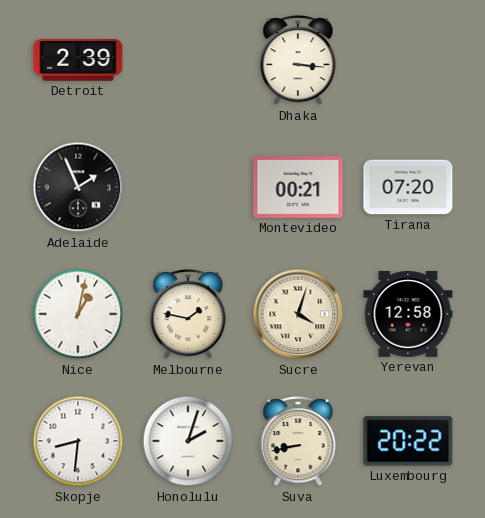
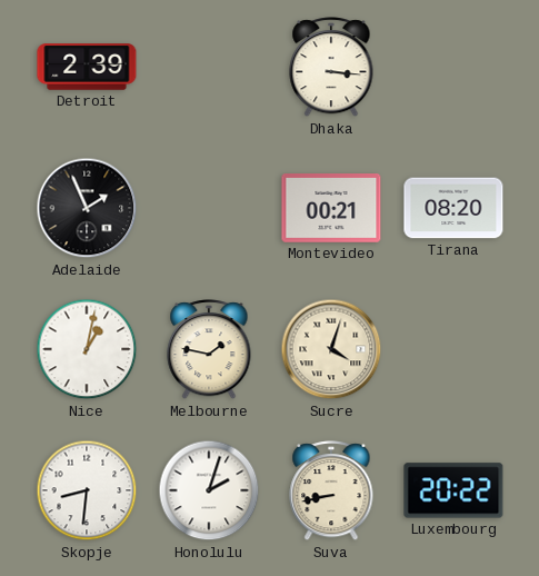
Tirana: 07:20 -> 08:20
Yerevan: 12:58 -> none
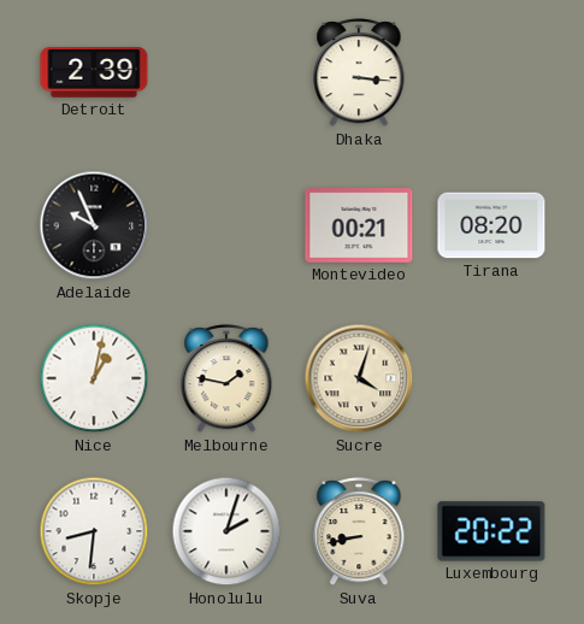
Adelaide: 1:56 -> 9:56
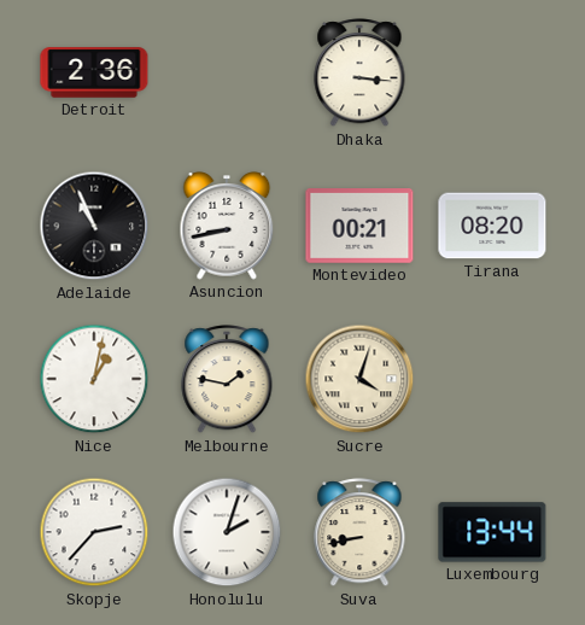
Detroit: 2:39 -> 2:36
Adelaide: 9:56 -> 10:56
Asuncion: none -> 8:43
Skopje: 8:31 -> 2:37
Luxembourg: 20:22 -> 13:44
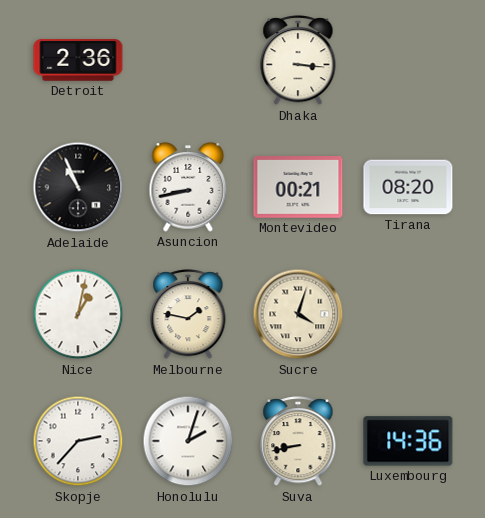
Luxembourg: 13:44 -> 14:36
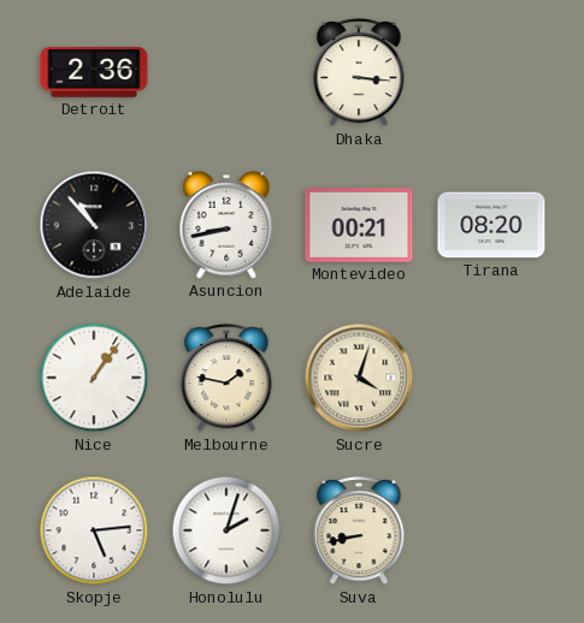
Adelaide: 10:56 -> 10:53
Nice: 1:02 -> 1:06
Skopje: 2:37 -> 5:14
Luxembourg: 14:36 -> none
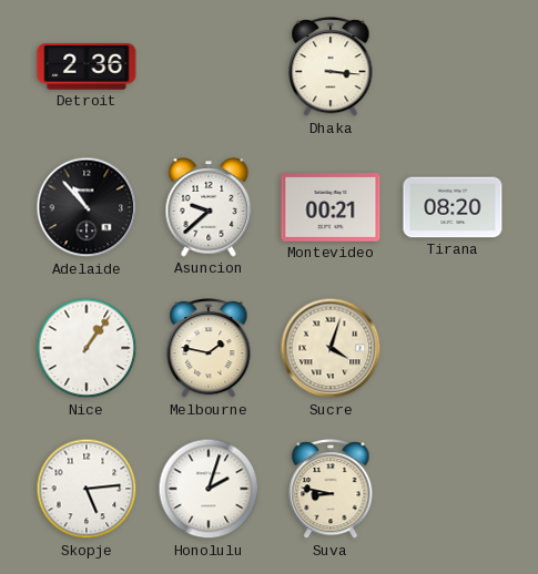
Asuncion: 8:43 -> 9:38
Suva: 8:43 -> 8:47
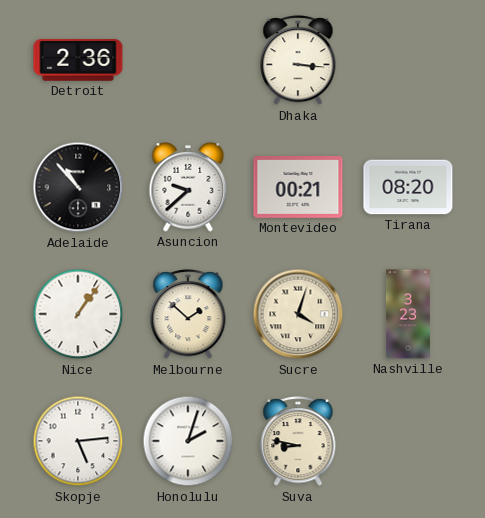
Melbourne: 1:47 -> 1:52
Nashville: none -> 3:23
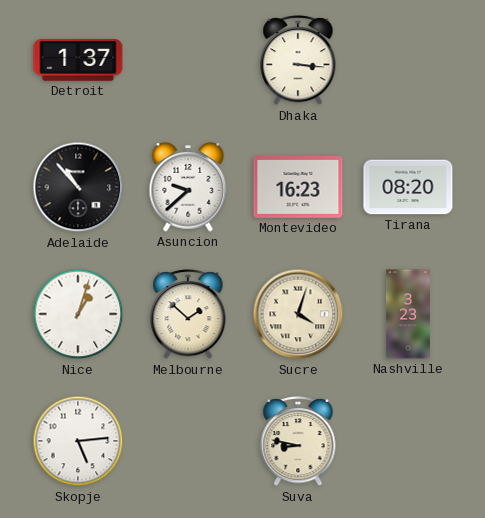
Detroit: 2:36 -> 1:37
Montevideo: 00:21 -> 16:23
Nice: 1:06 -> 1:03
Honolulu: 2:03 -> none
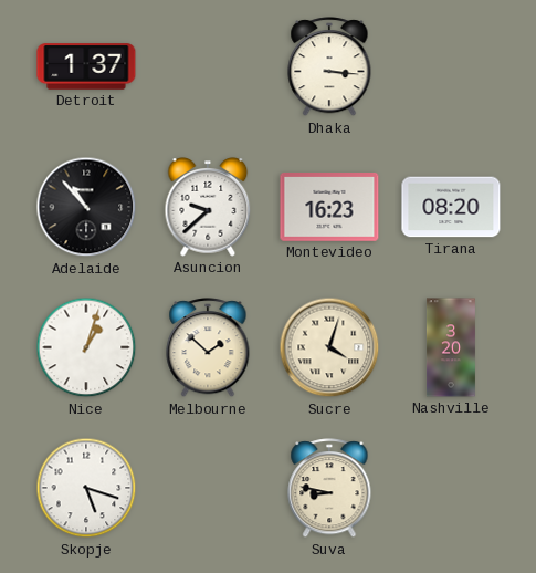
Nashville: 3:23 -> 3:20
Skopje: 5:14 -> 5:18
